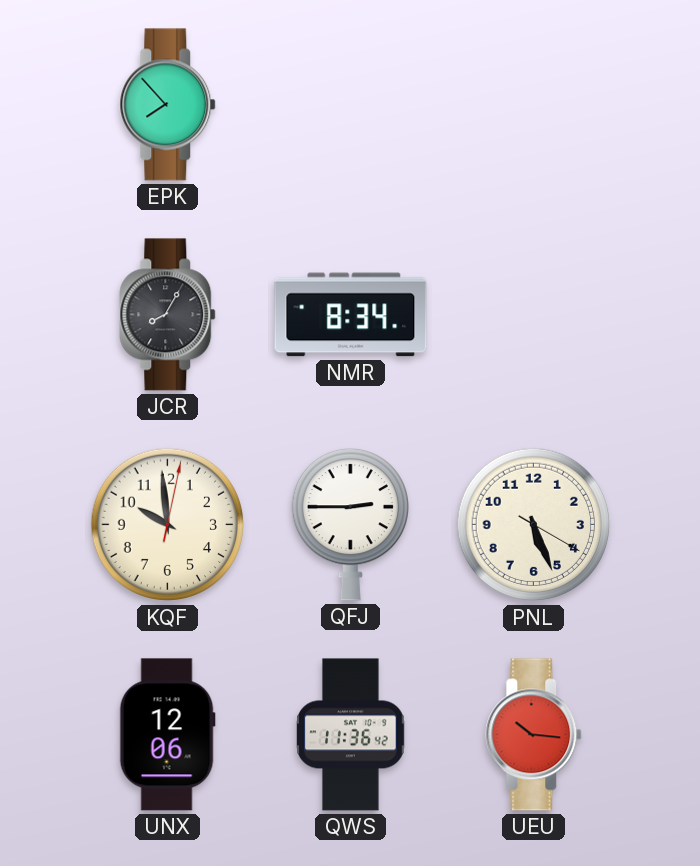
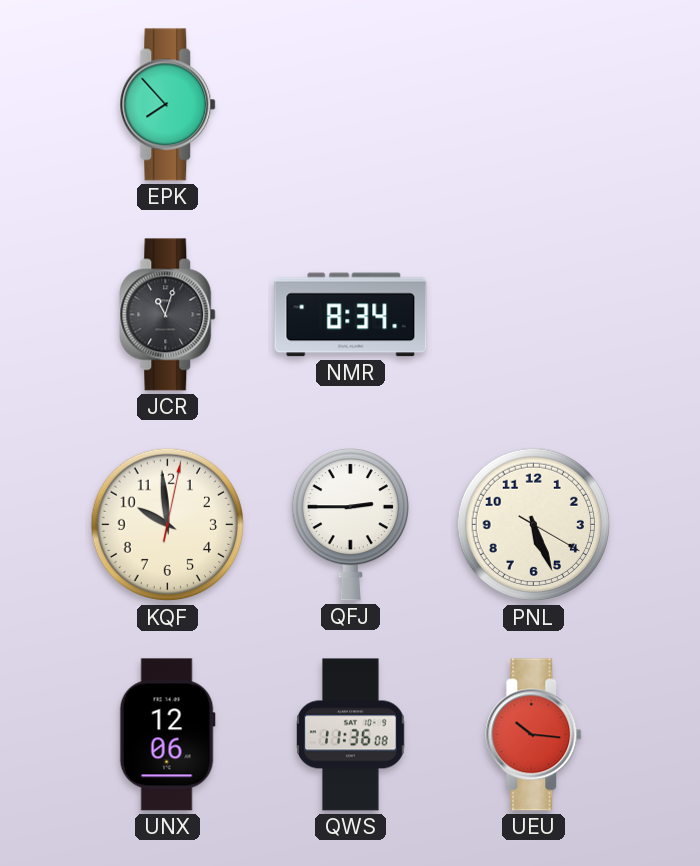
JCR: 8:05 -> 11:03
QWS: 11:36:42 -> 11:36:08
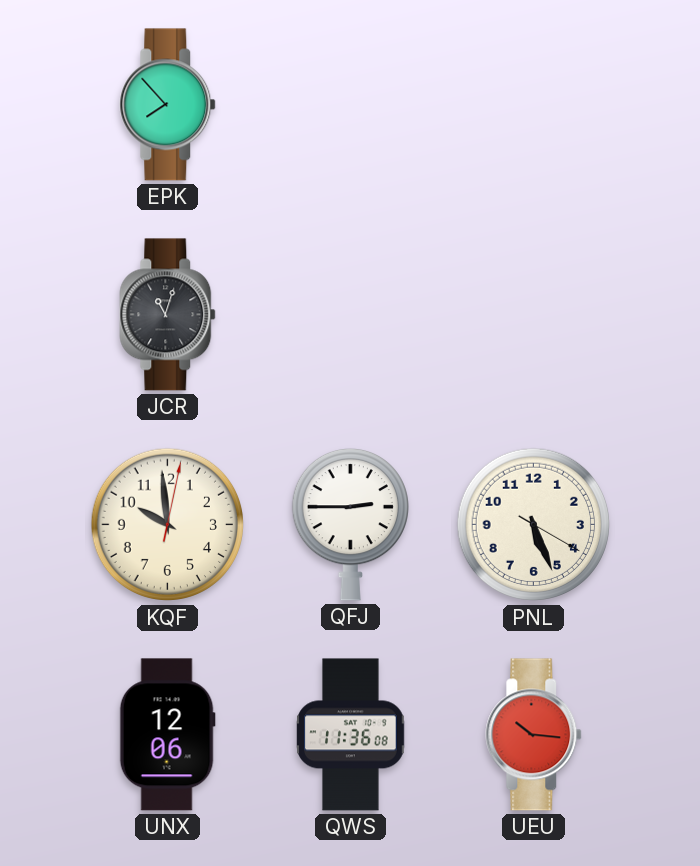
NMR: 8:34 -> none
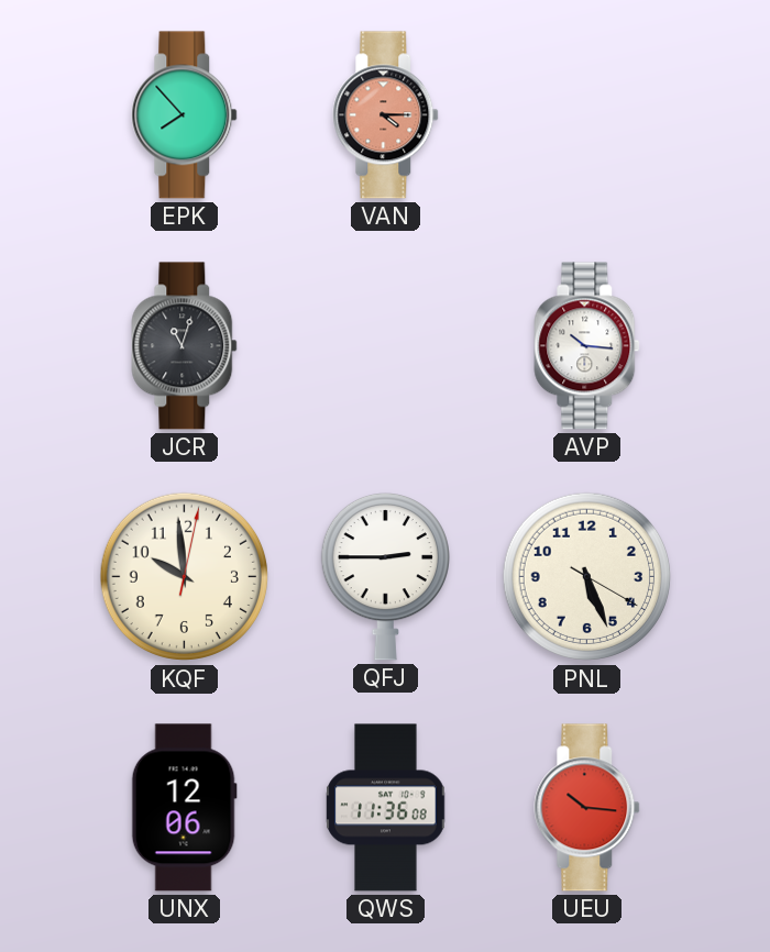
VAN: none -> 4:15
AVP: none -> 10:16
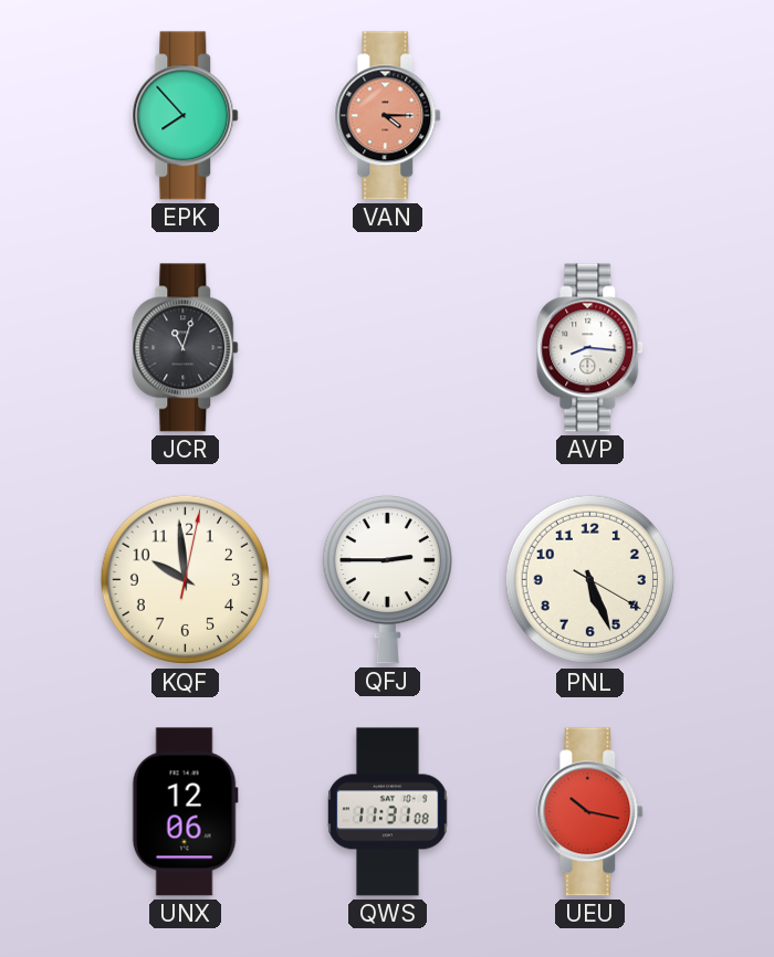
AVP: 10:16 -> 8:16
QWS: 11:36 -> 11:31
UEU: 10:16 -> 10:17
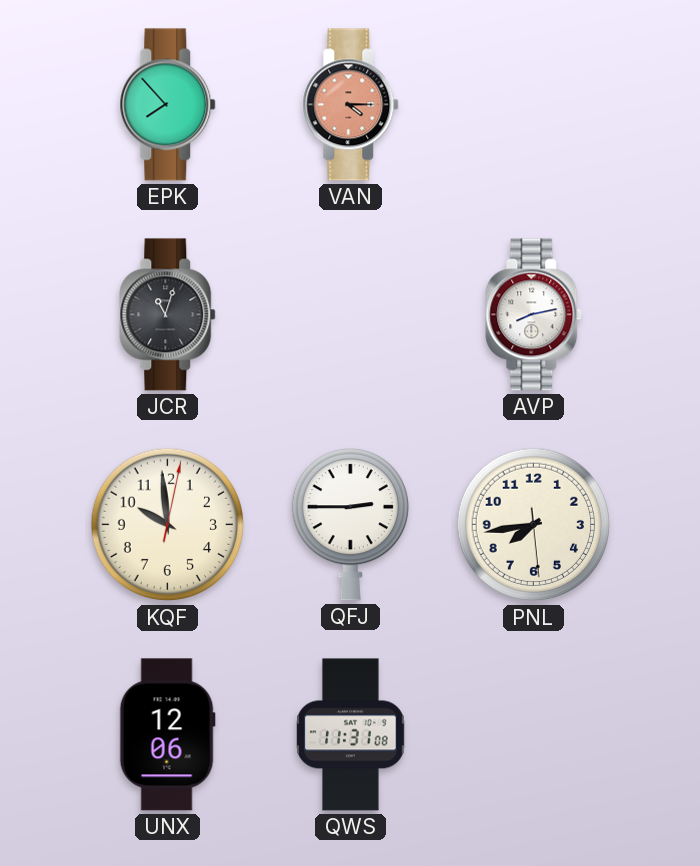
AVP: 8:16 -> 8:13
PNL: 5:26 -> 7:43
UEU: 10:17 -> none
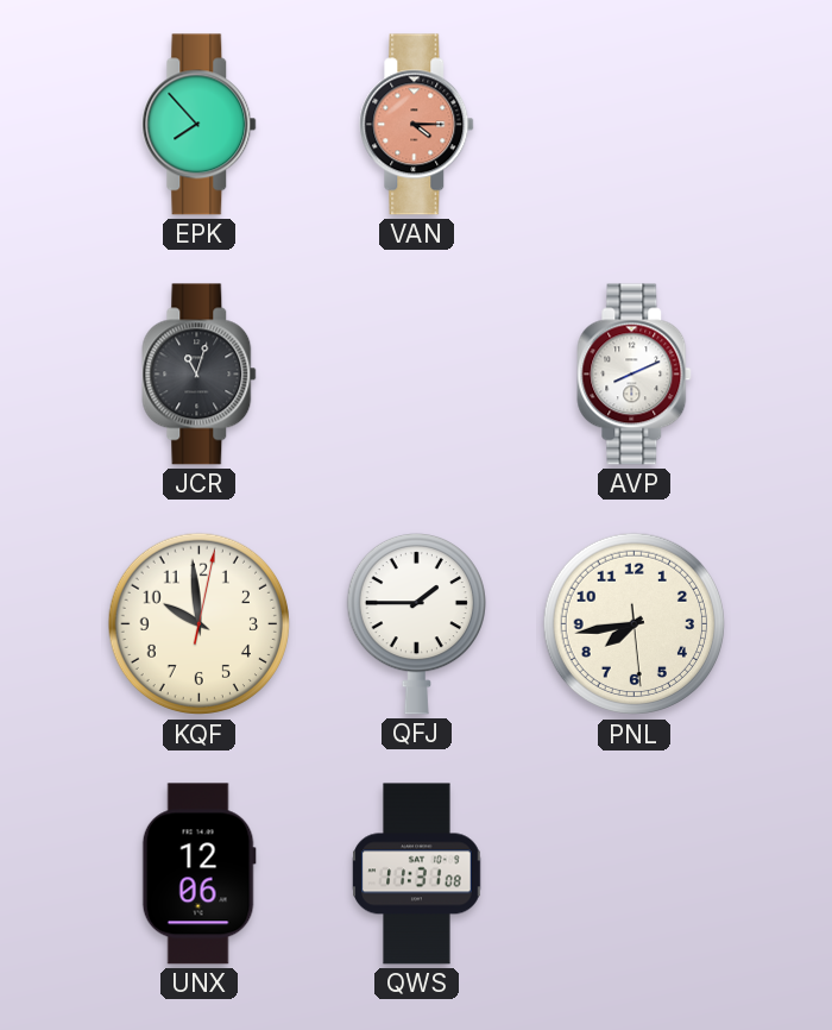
AVP: 8:13 -> 8:11
QFJ: 2:45 -> 1:45
